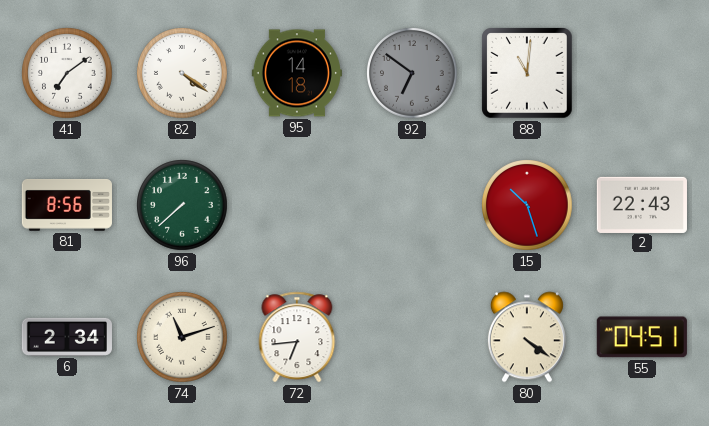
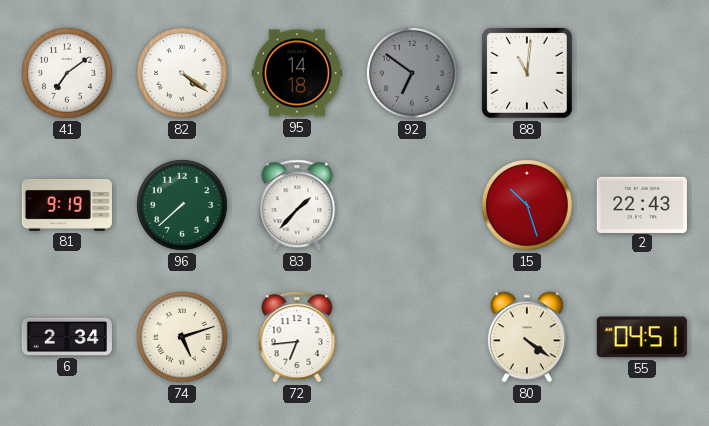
81: 8:56 -> 9:19
83: none -> 1:37
74: 11:12 -> 5:12
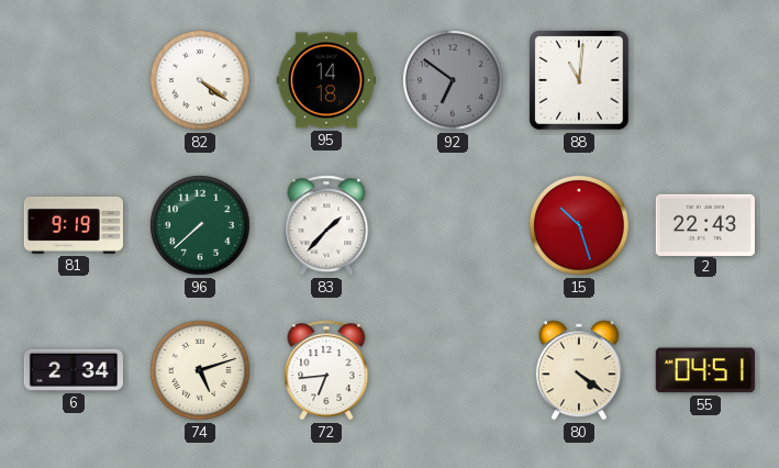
41: 7:09 -> none
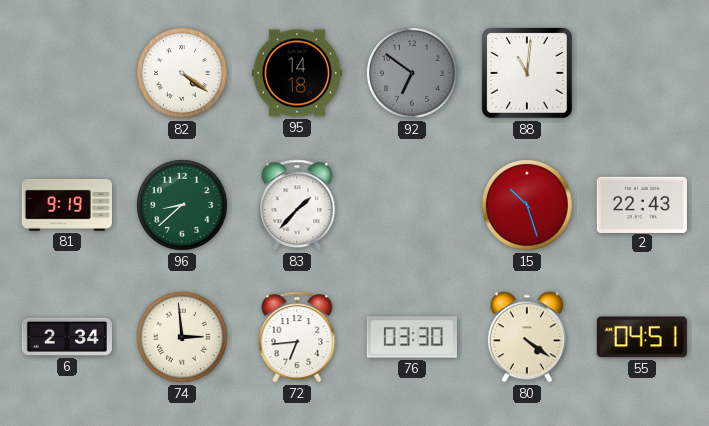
96: 7:38 -> 8:38
74: 5:12 -> 2:59
76: none -> 03:30
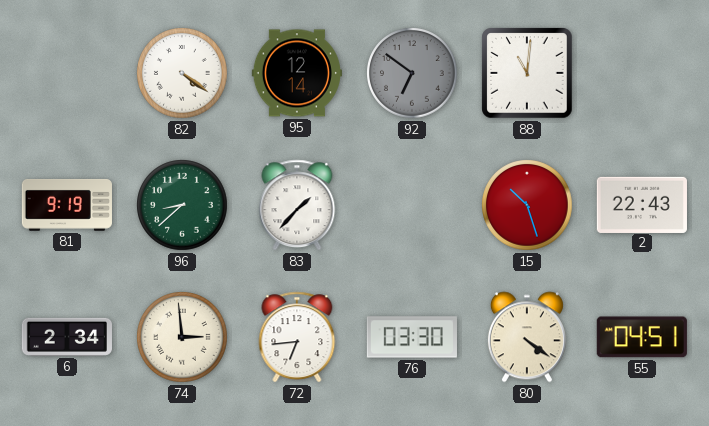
95: 14:18 -> 12:14
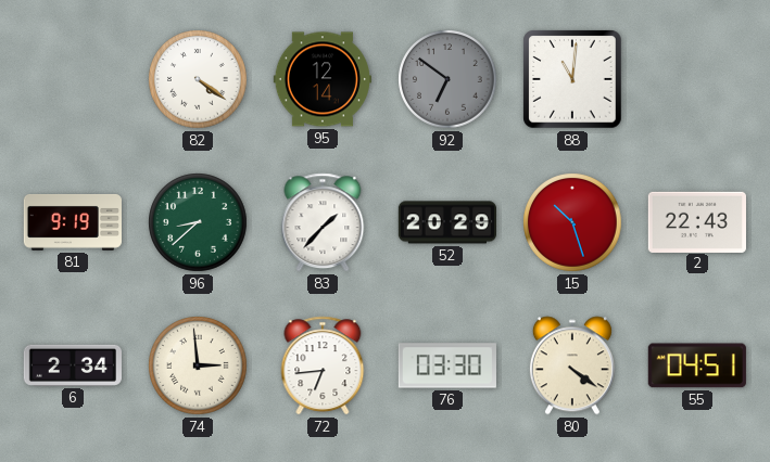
52: none -> 20:29
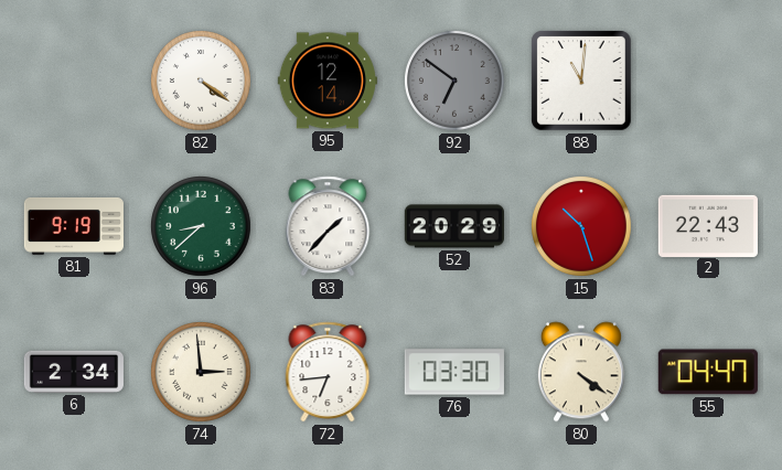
55: 04:51 -> 04:47
